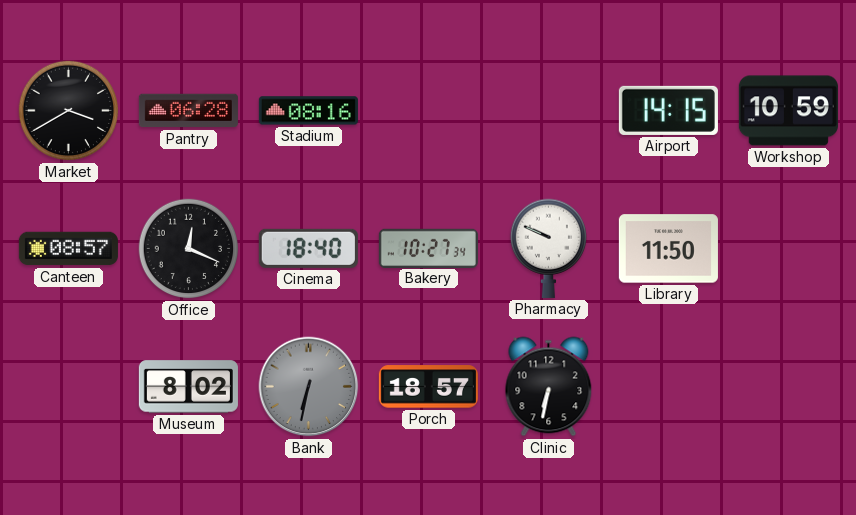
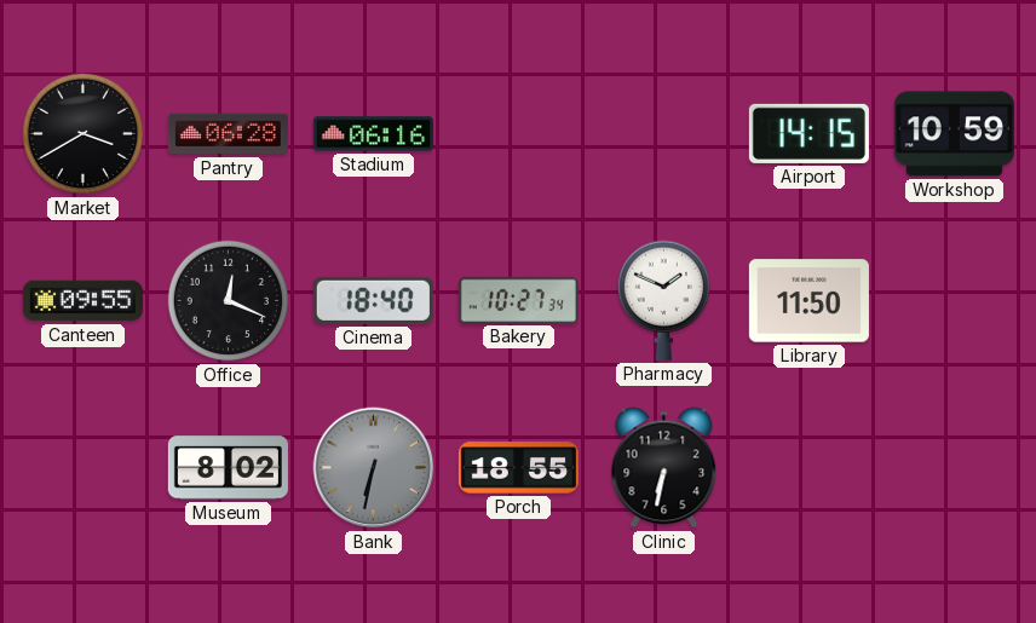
Stadium: 08:16 -> 06:16
Canteen: 08:57 -> 09:55
Pharmacy: 9:49 -> 1:49
Porch: 18:57 -> 18:55
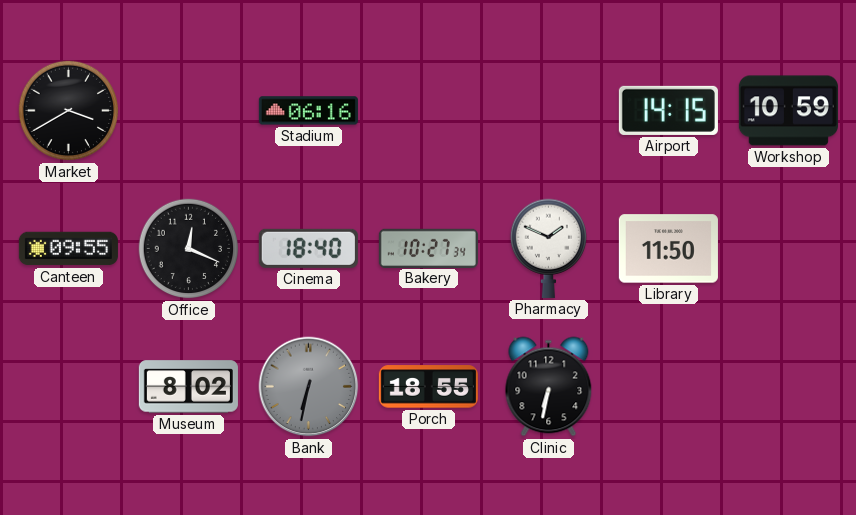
Pantry: 06:28 -> none
